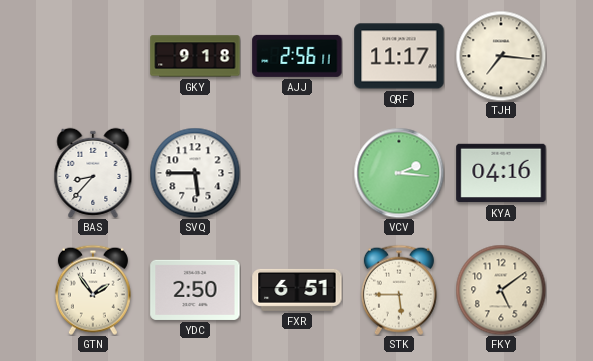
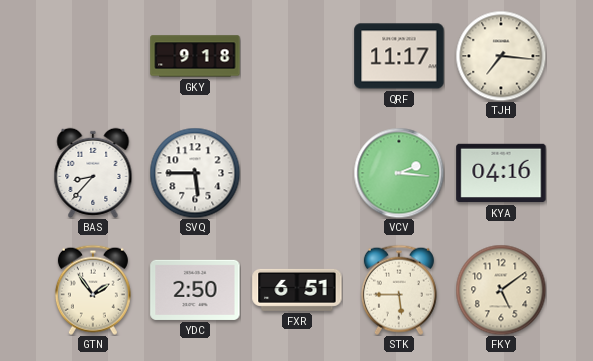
AJJ: 2:56 -> none
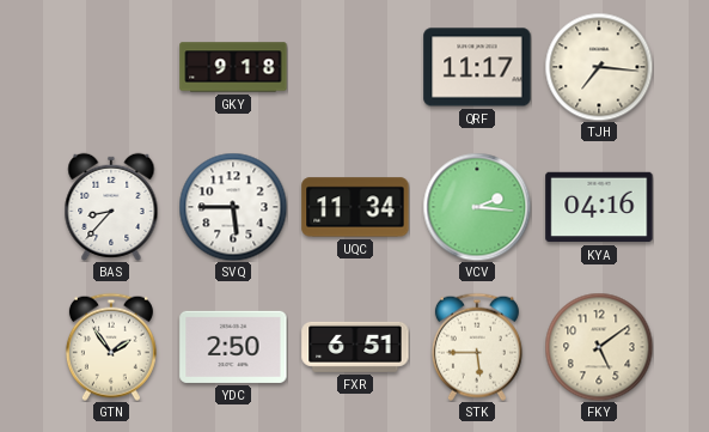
UQC: none -> 11:34
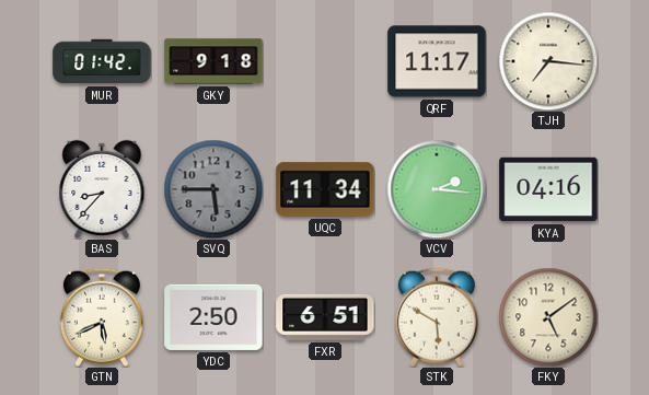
MUR: none -> 01:42
SVQ dial: white -> grey
GTN: 1:54 -> 5:41
STK: 5:45 -> 5:50
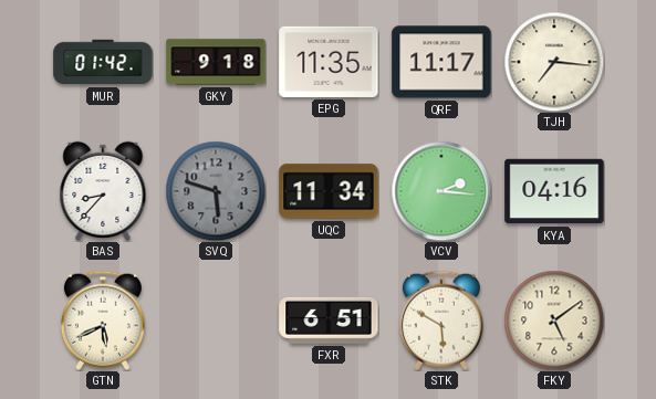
EPG: none -> 11:35
SVQ: 5:45 -> 5:48
YDC: 2:50 -> none
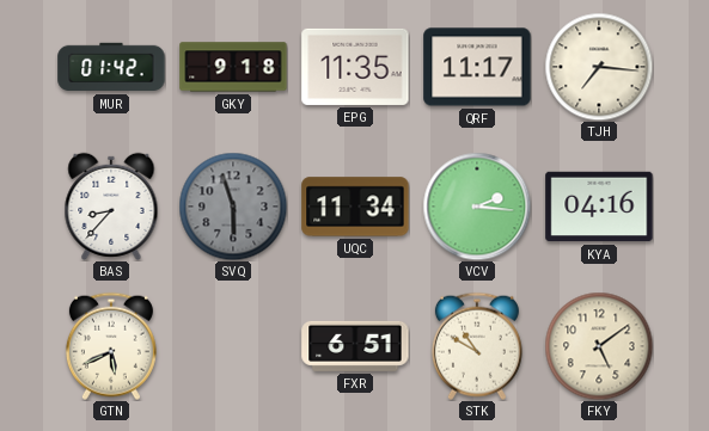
SVQ: 5:48 -> 5:57
STK: 5:50 -> 10:50
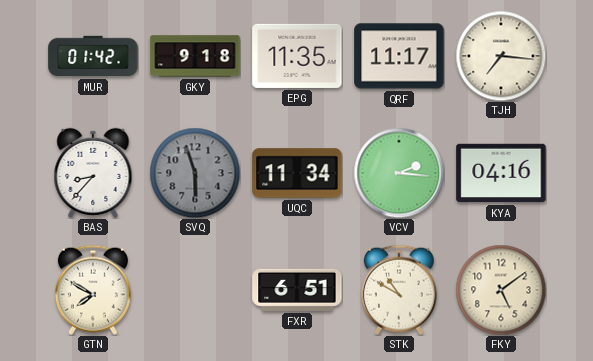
GTN: 5:41 -> 7:50
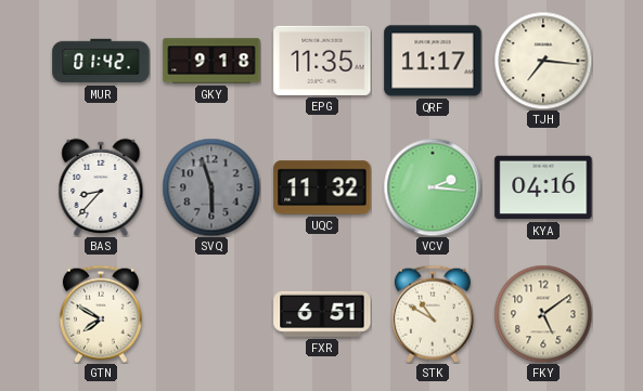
UQC: 11:34 -> 11:32
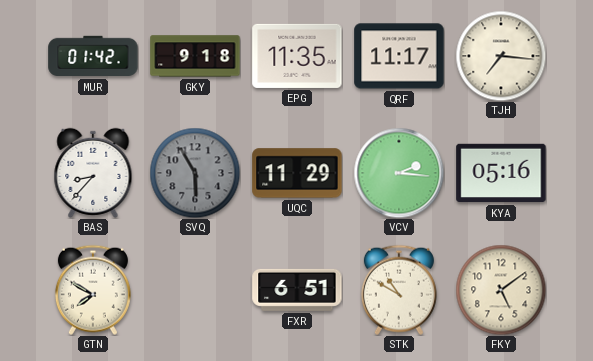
SVQ: 5:57 -> 5:55
UQC: 11:32 -> 11:29
KYA: 04:16 -> 05:16
